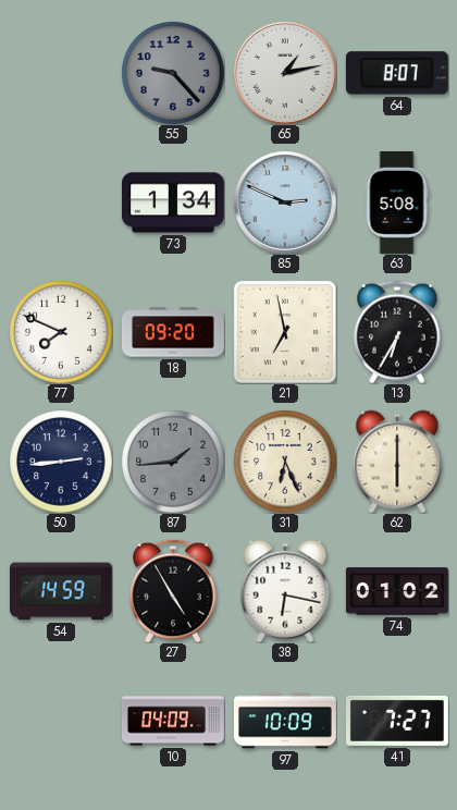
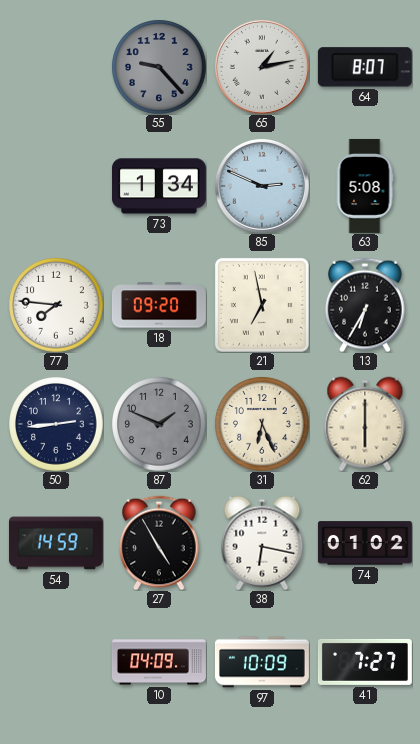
77: 7:49 -> 7:46
87: 1:44 -> 1:49
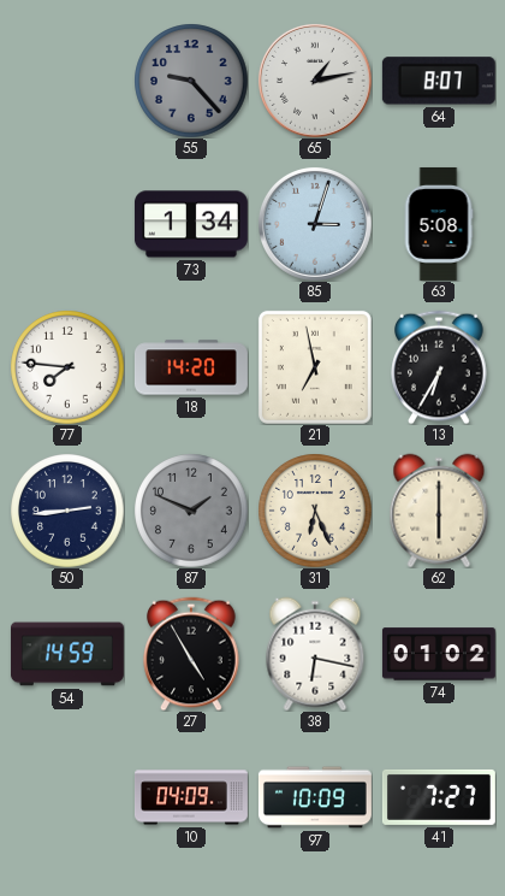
85: 2:49 -> 3:03
18: 09:20 -> 14:20
